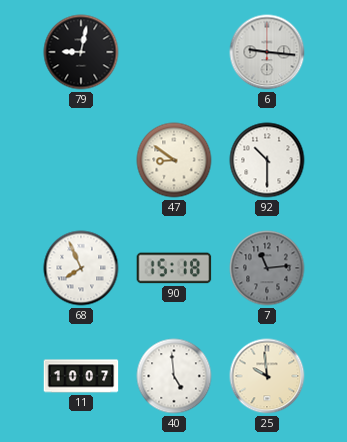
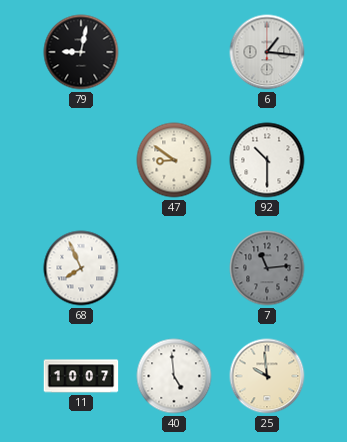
6: 9:16 -> 1:16
90: 15:18 -> none
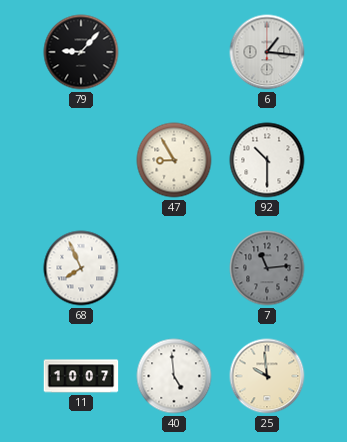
79: 9:02 -> 9:07
47: 8:51 -> 8:55
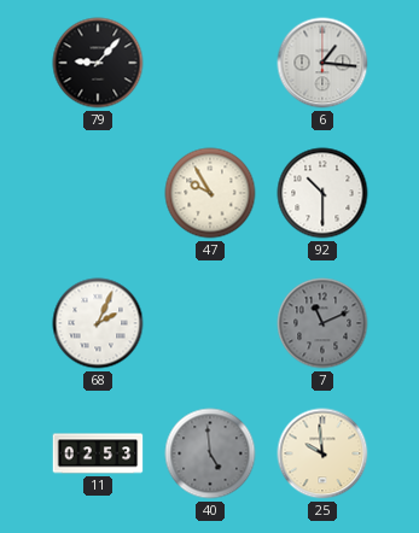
47: 8:55 -> 9:55
68: 7:56 -> 2:04
7: 11:14 -> 11:11
11: 10:07 -> 02:53
40 dial: white -> grey
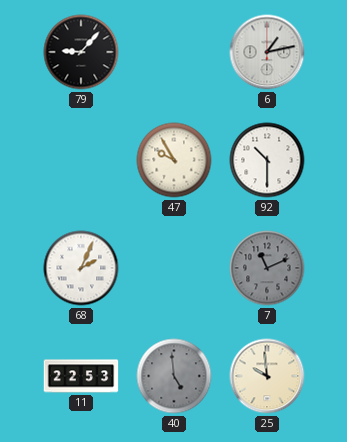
6: 1:16 -> 1:13
11: 02:53 -> 22:53
